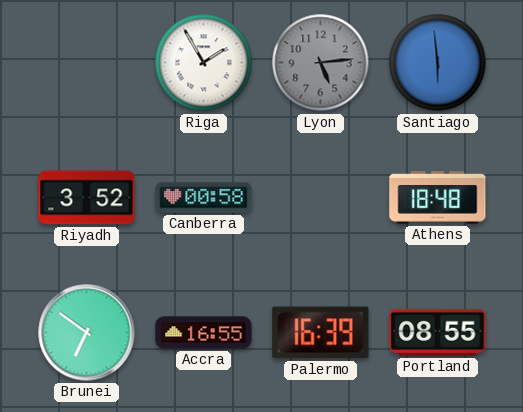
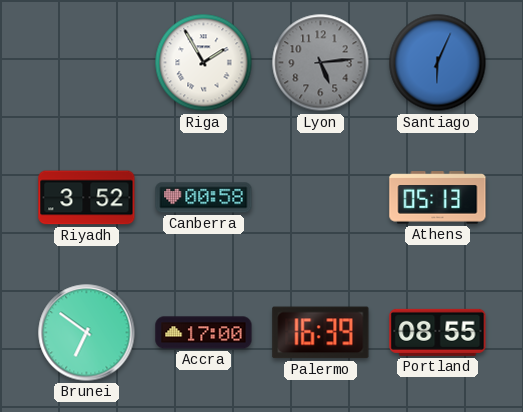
Santiago: 5:59 -> 6:04
Athens: 18:48 -> 05:13
Accra: 16:55 -> 17:00
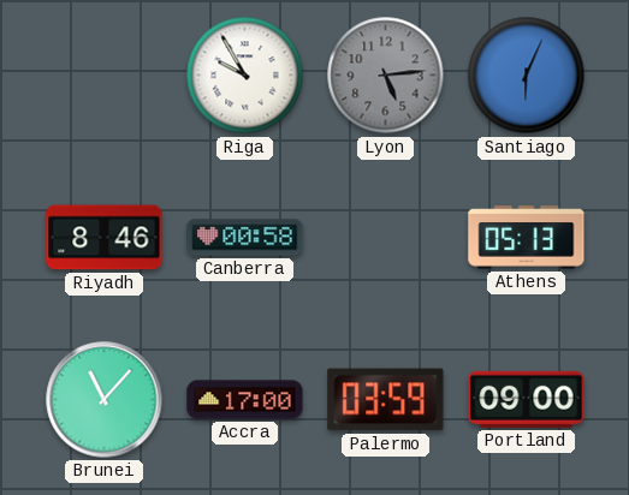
Riga: 1:55 -> 9:55
Riyadh: 3:52 -> 8:46
Brunei: 6:51 -> 11:07
Palermo: 16:39 -> 03:59
Portland: 08:55 -> 09:00
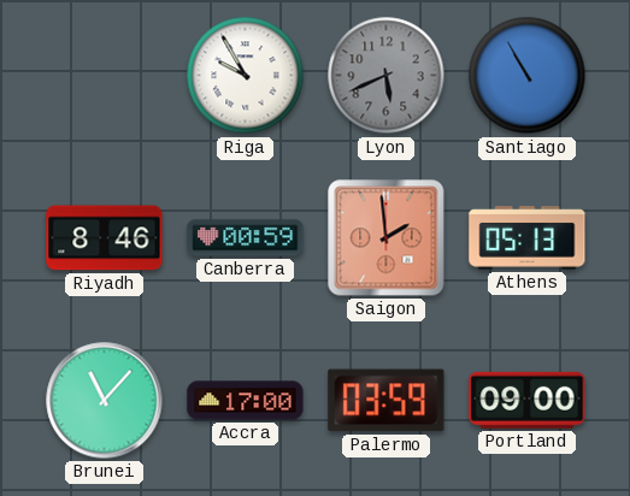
Lyon: 5:14 -> 5:41
Santiago: 6:04 -> 10:55
Canberra: 00:58 -> 00:59
Saigon: none -> 1:59
